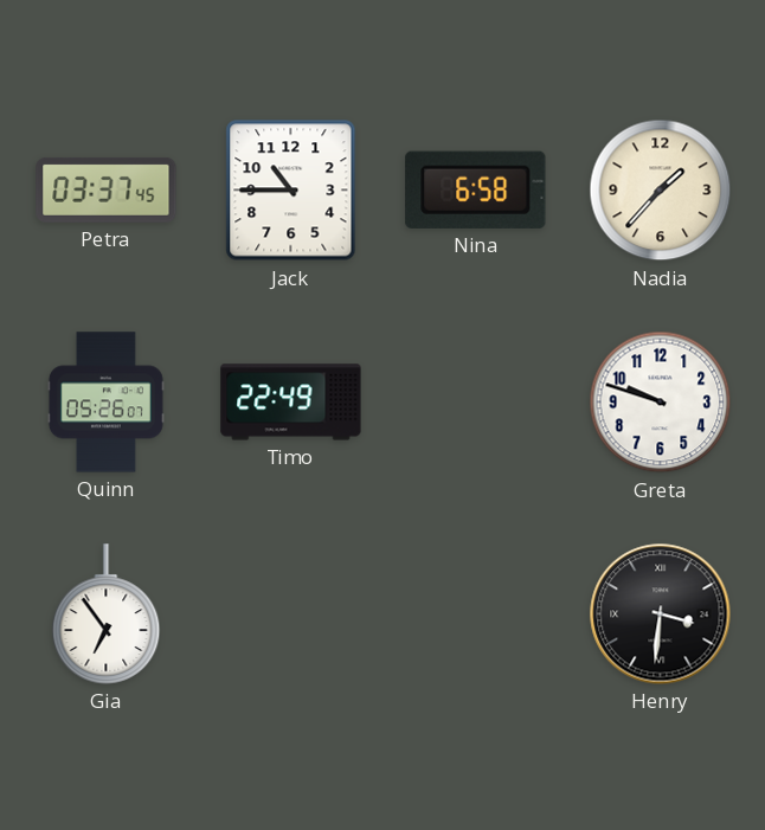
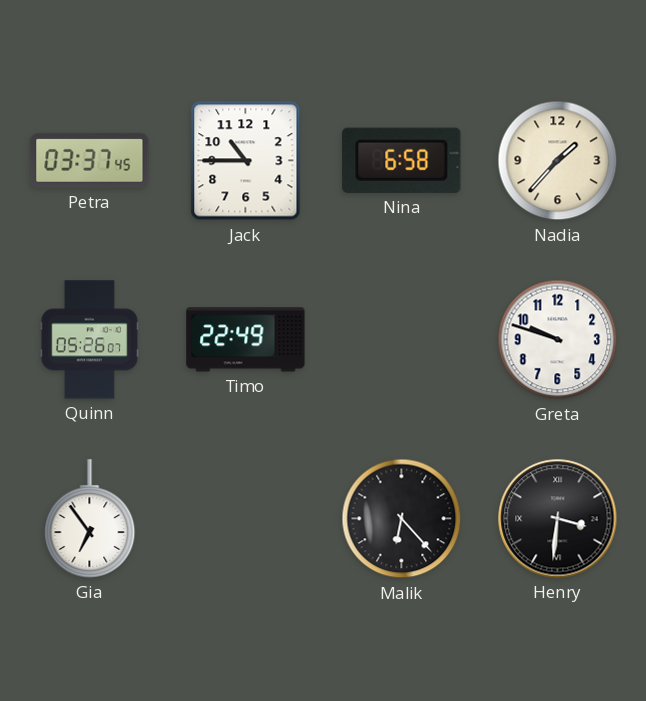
Malik: none -> 6:23
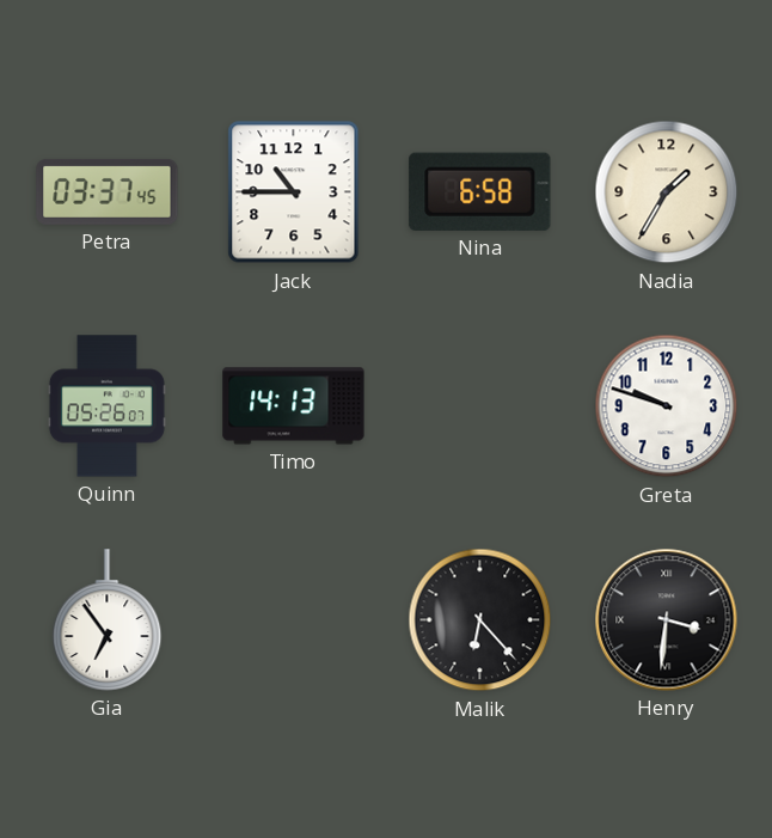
Nadia: 1:37 -> 1:35
Timo: 22:49 -> 14:13
